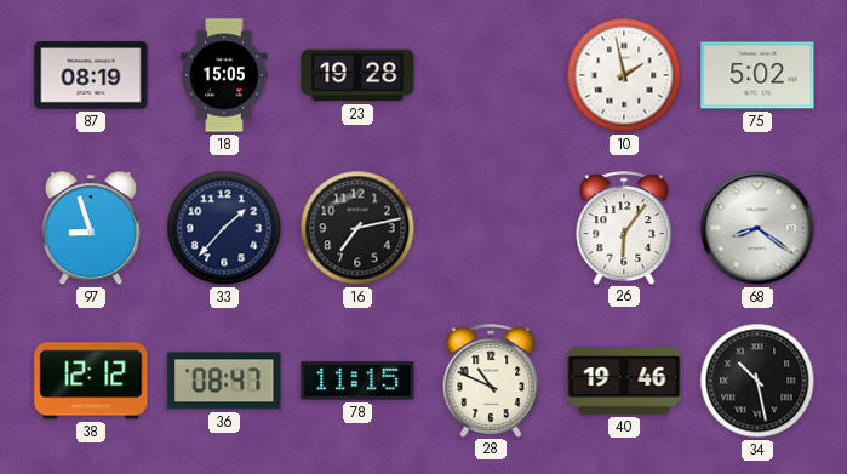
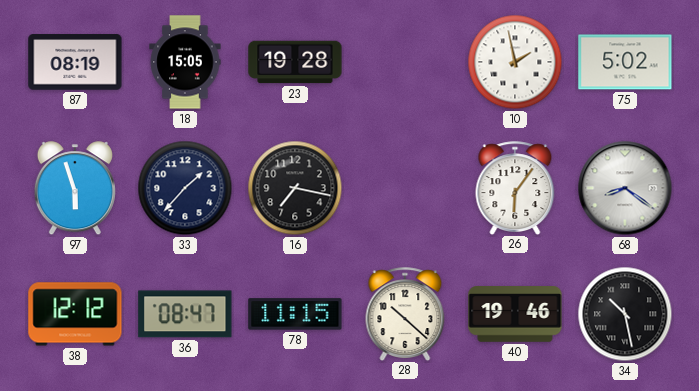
97: 8:57 -> 5:57
16: 7:13 -> 7:17
28: 10:49 -> 10:22
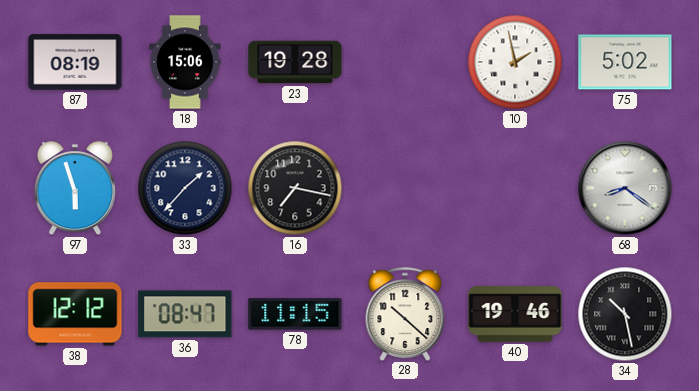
18: 15:05 -> 15:06
26: 6:06 -> none
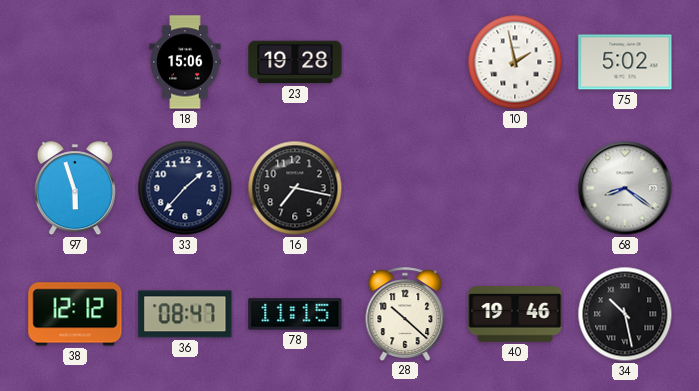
87: 08:19 -> none
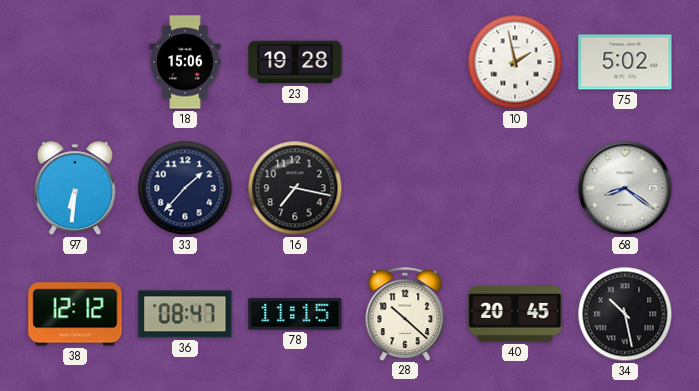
97: 5:57 -> 6:31
40: 19:46 -> 20:45
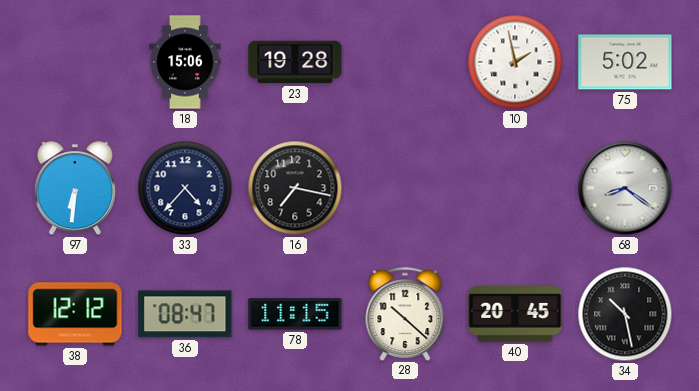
33: 1:37 -> 4:37
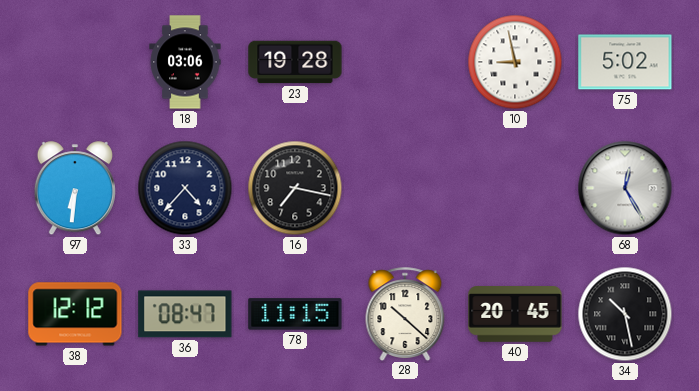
18: 15:06 -> 03:06
10: 1:58 -> 8:58
68: 8:21 -> 12:25
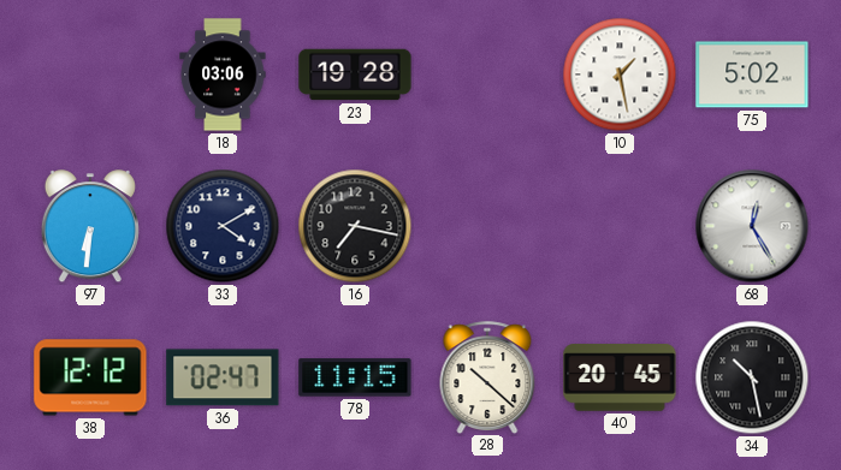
10: 8:58 -> 1:28
33: 4:37 -> 4:10
36: 08:47 -> 02:47
